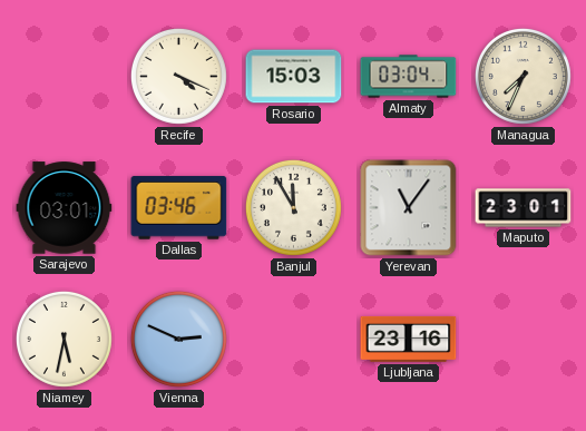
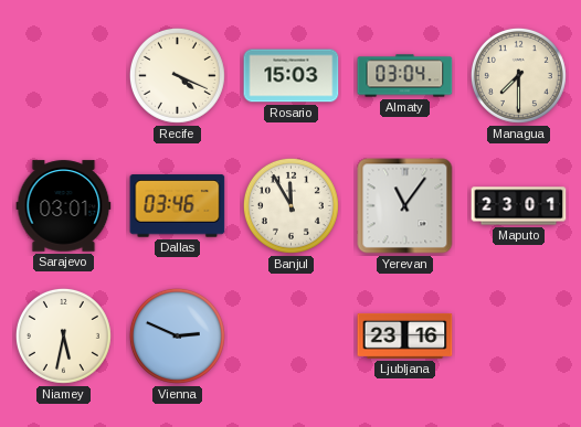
Managua: 7:34 -> 7:30
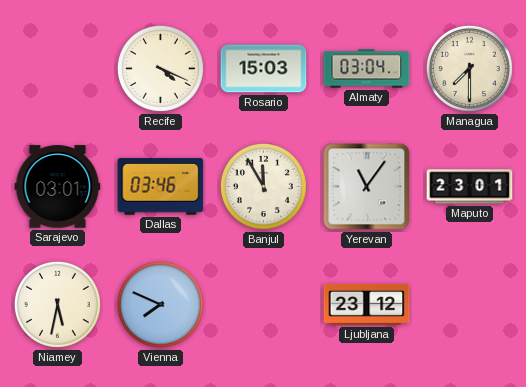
Vienna: 2:49 -> 7:49
Ljubljana: 23:16 -> 23:12
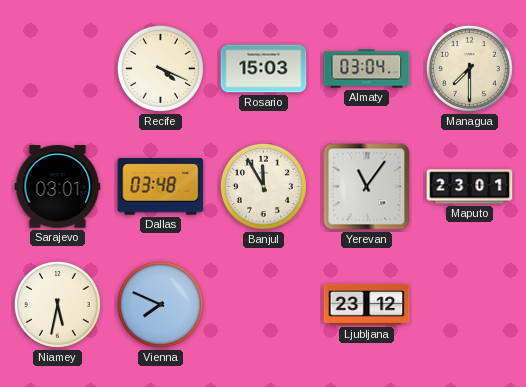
Dallas: 03:46 -> 03:48
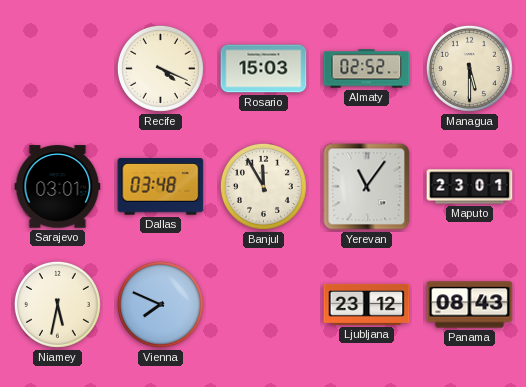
Almaty: 03:04 -> 02:52
Managua: 7:30 -> 5:30
Panama: none -> 08:43
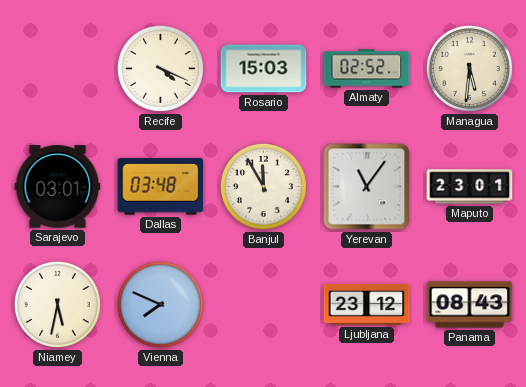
Managua: 5:30 -> 5:31
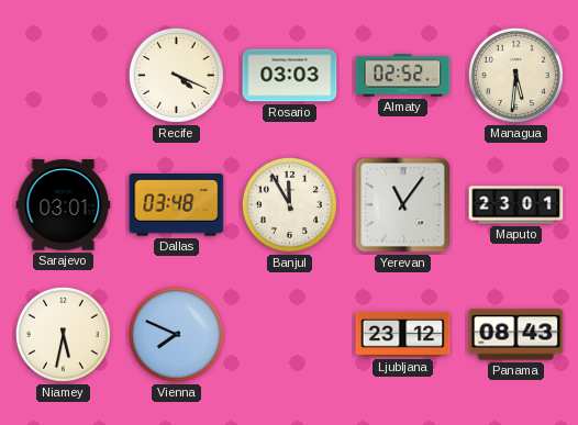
Rosario: 15:03 -> 03:03
